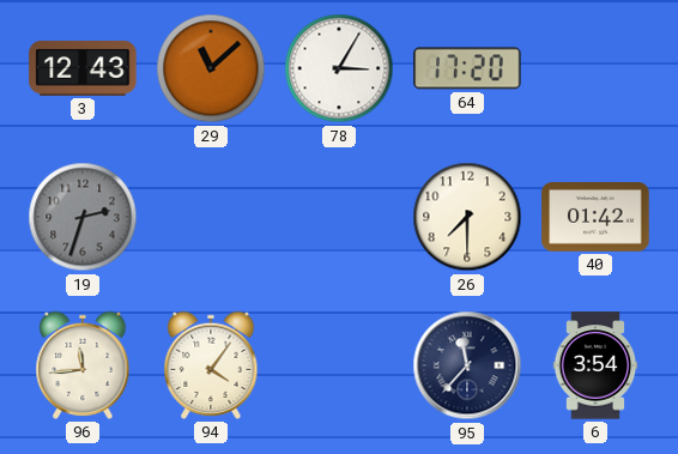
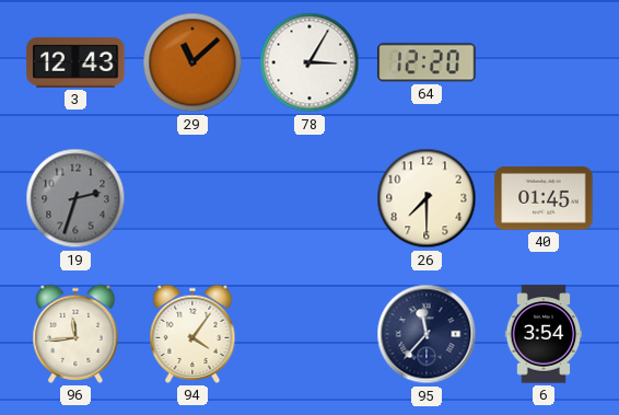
64: 17:20 -> 12:20
40: 01:42 -> 01:45
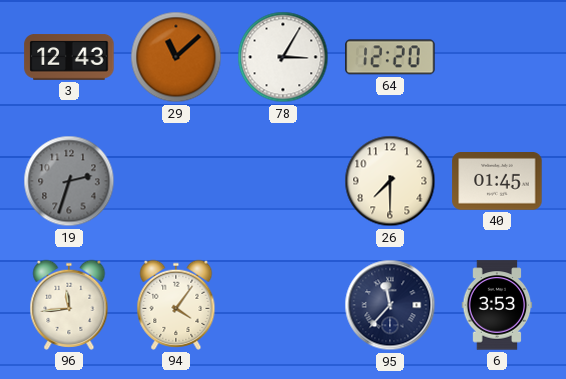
6: 3:54 -> 3:53
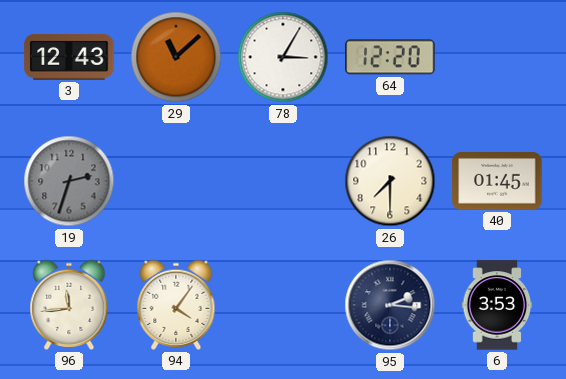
95: 11:37 -> 2:16
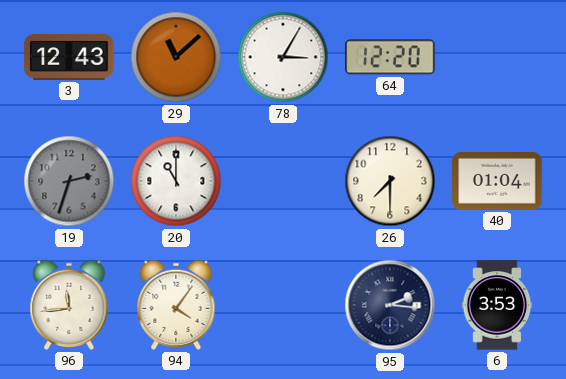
20: none -> 11:00
40: 01:45 -> 01:04
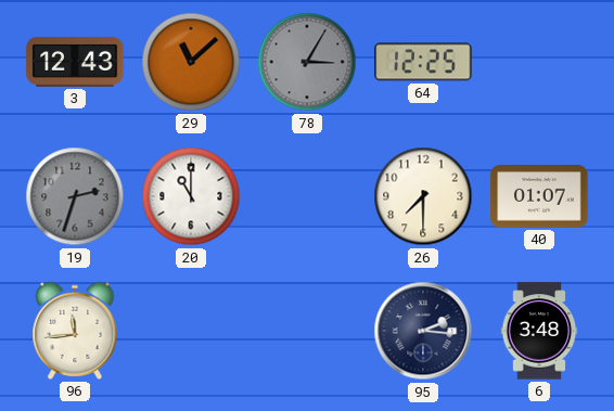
78 dial: white -> grey
64: 12:20 -> 12:25
40: 01:04 -> 01:07
94: 4:06 -> none
6: 3:53 -> 3:48
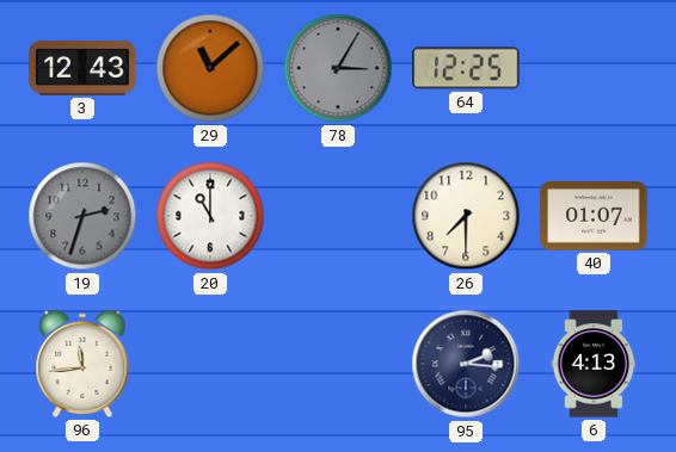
6: 3:48 -> 4:13
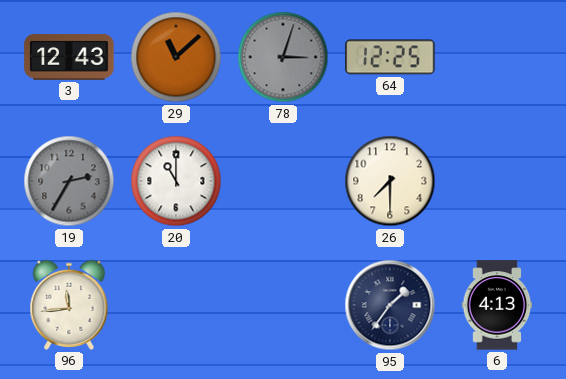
78: 3:05 -> 3:03
19: 2:33 -> 2:35
40: 01:07 -> none
95: 2:16 -> 1:36
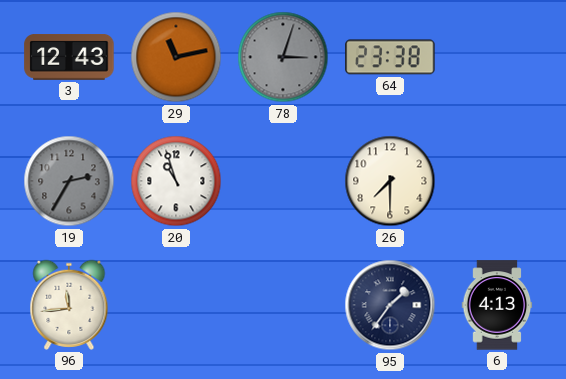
29: 11:08 -> 11:13
64: 12:25 -> 23:38
20: 11:00 -> 10:57
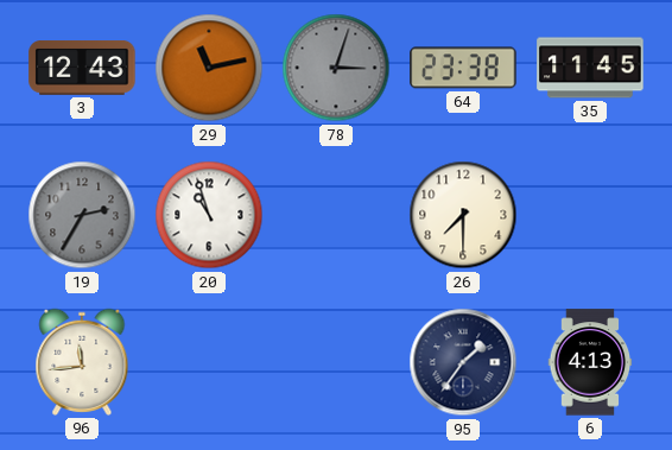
35: none -> 11:45
